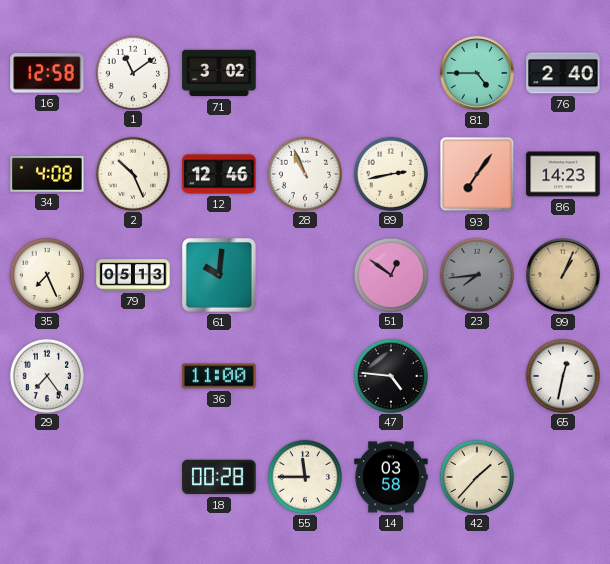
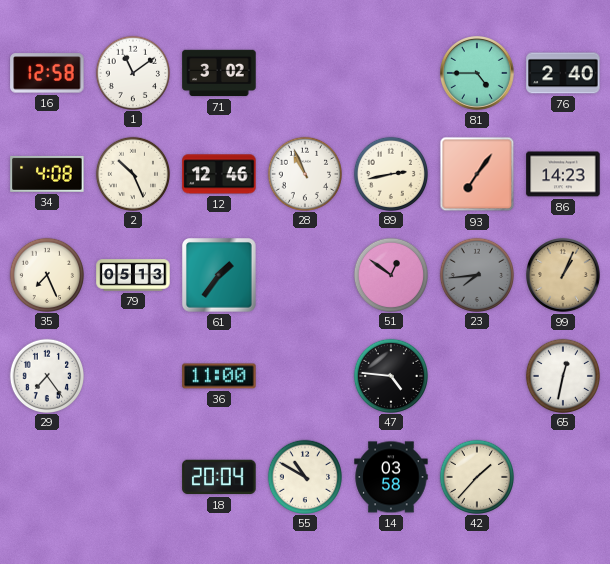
61: 10:01 -> 1:36
18: 00:28 -> 20:04
55: 11:45 -> 10:50
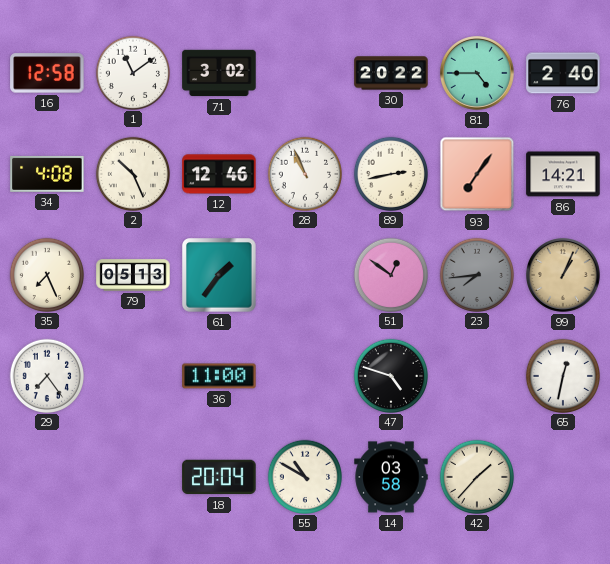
30: none -> 20:22
86: 14:23 -> 14:21
47: 4:46 -> 4:48
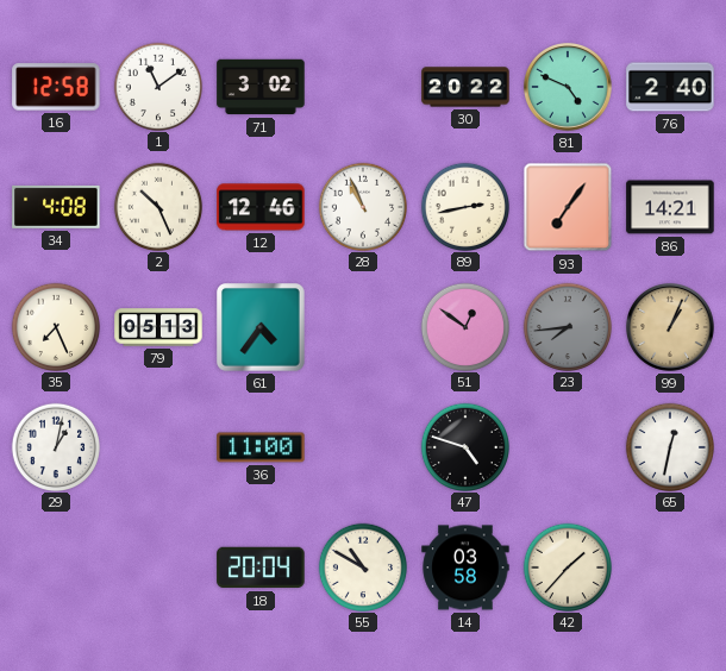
81: 4:45 -> 4:49
61: 1:36 -> 4:36
29: 7:24 -> 1:02
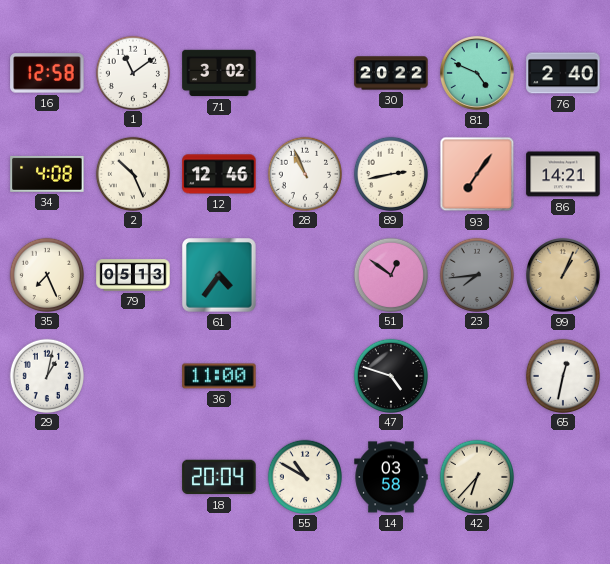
42: 1:37 -> 6:37
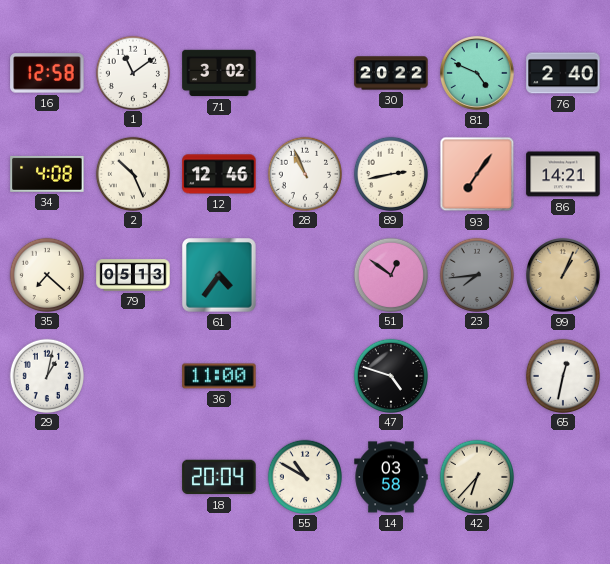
35: 7:26 -> 7:22
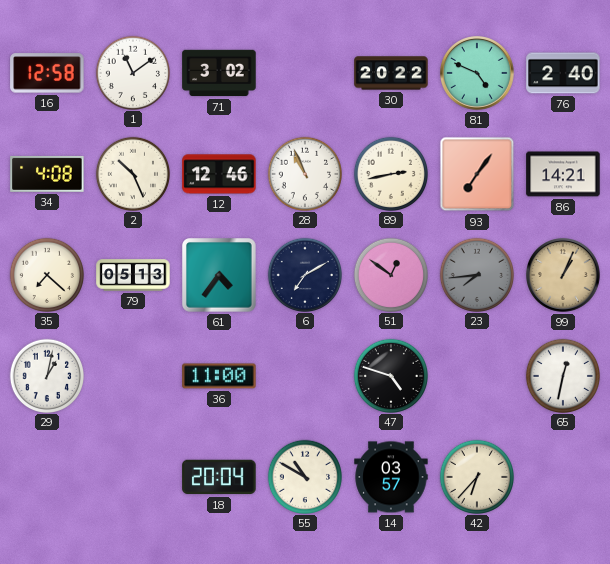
6: none -> 7:10
14: 03:58 -> 03:57
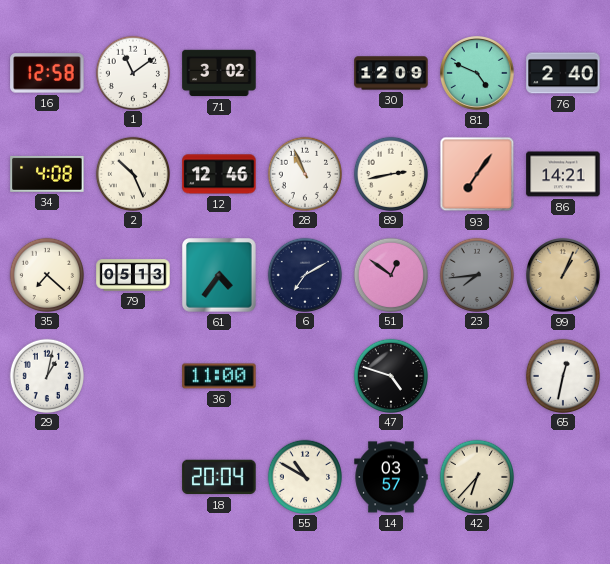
30: 20:22 -> 12:09
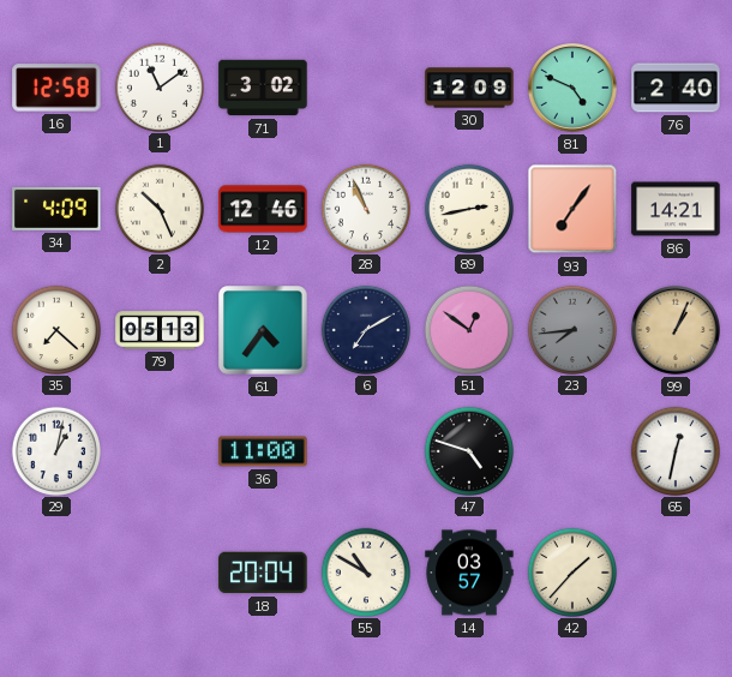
34: 4:08 -> 4:09
42: 6:37 -> 1:37
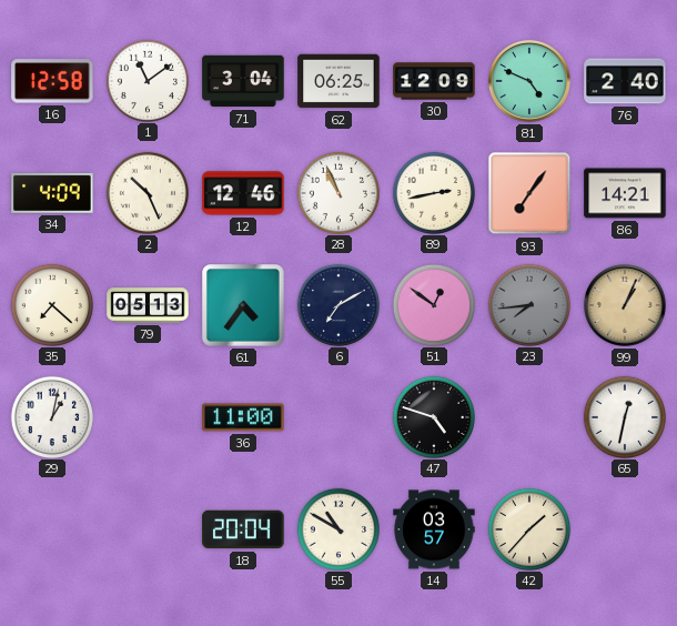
71: 3:02 -> 3:04
62: none -> 06:25
